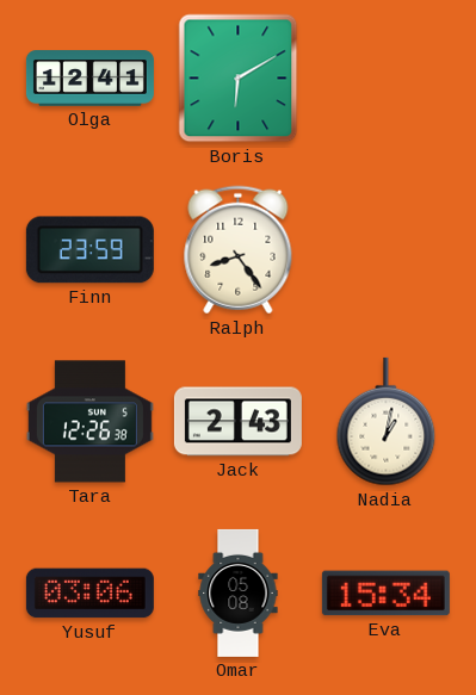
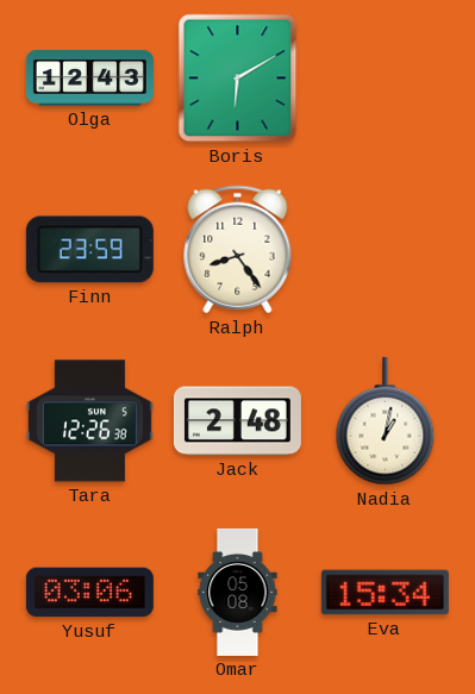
Olga: 12:41 -> 12:43
Jack: 2:43 -> 2:48
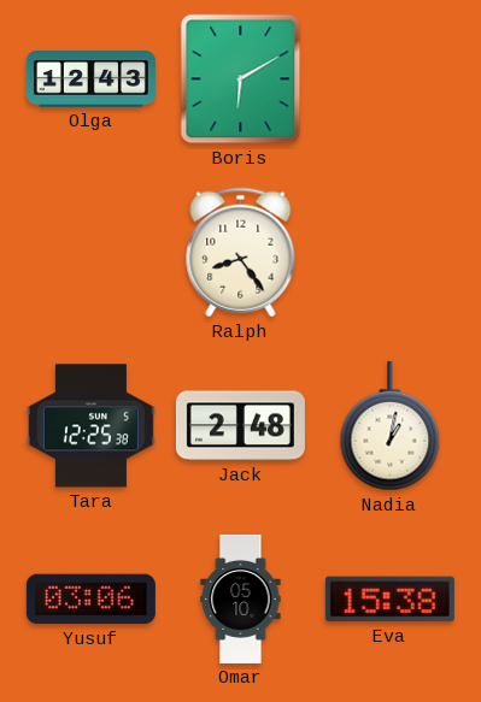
Finn: 23:59 -> none
Tara: 12:26 -> 12:25
Omar: 05:08 -> 05:10
Eva: 15:34 -> 15:38
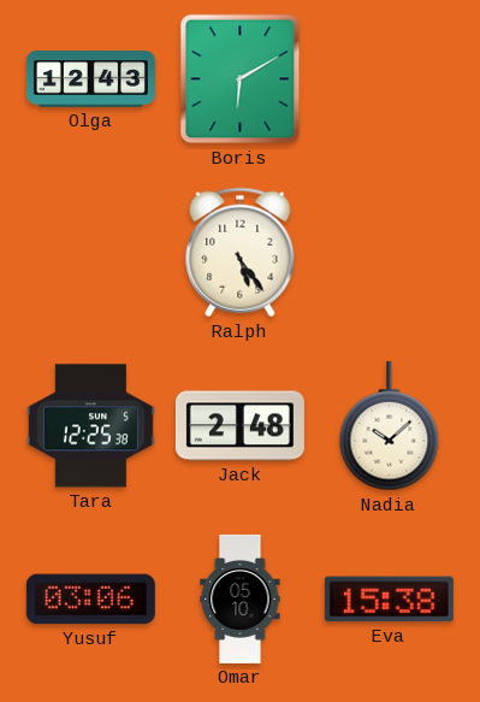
Ralph: 8:24 -> 5:24
Nadia: 1:02 -> 10:08
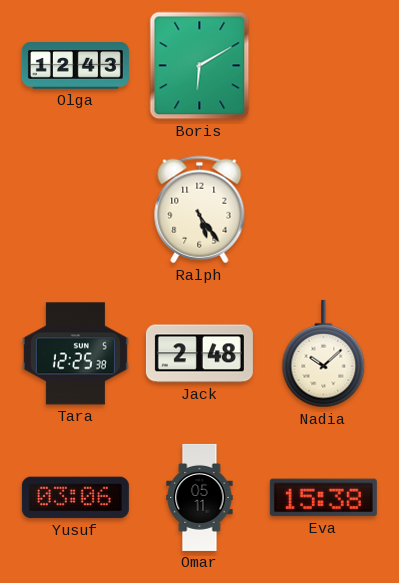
Omar: 05:10 -> 05:11
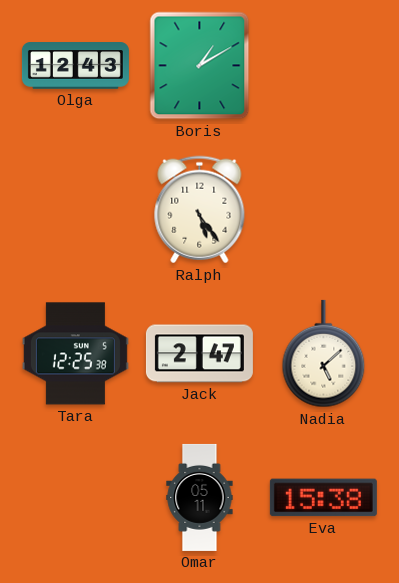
Boris: 6:10 -> 1:10
Jack: 2:48 -> 2:47
Nadia: 10:08 -> 5:08
Yusuf: 03:06 -> none
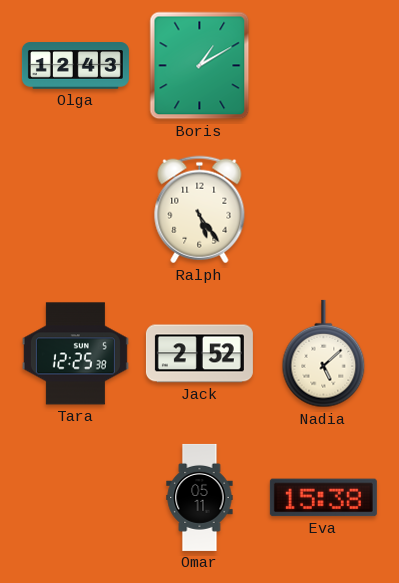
Jack: 2:47 -> 2:52
